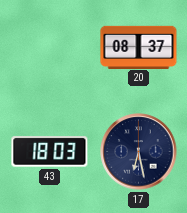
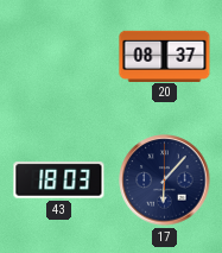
17: 6:28 -> 6:07
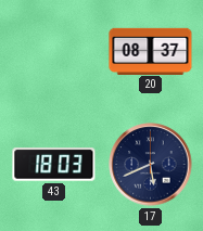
17: 6:07 -> 5:41
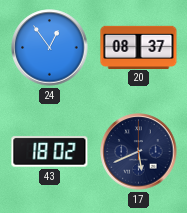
24: none -> 12:54
43: 18:03 -> 18:02
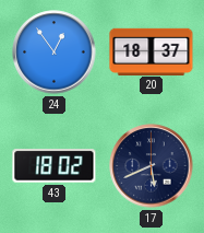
20: 08:37 -> 18:37
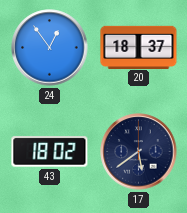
17: 5:41 -> 5:39
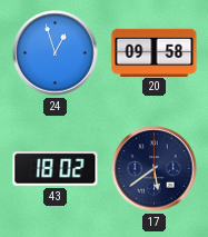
24: 12:54 -> 12:57
20: 18:37 -> 09:58
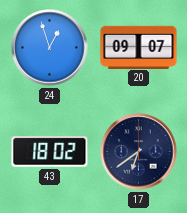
20: 09:58 -> 09:07
17: 5:39 -> 6:39
